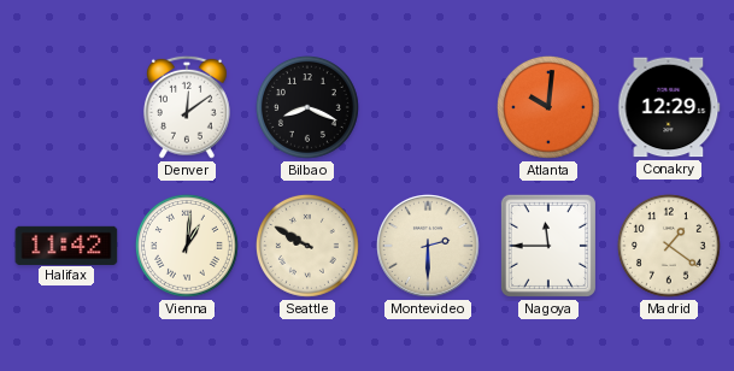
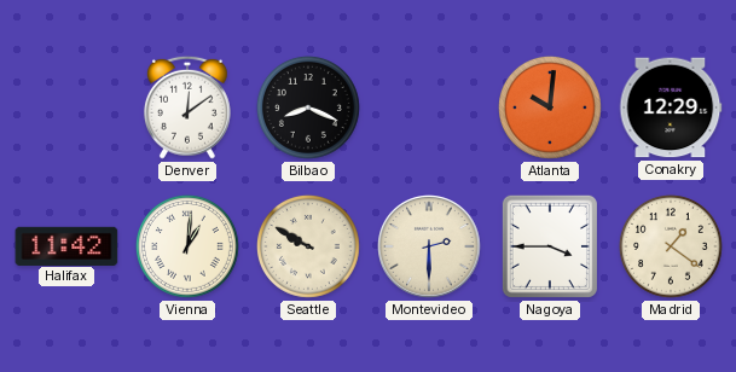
Nagoya: 11:45 -> 3:45
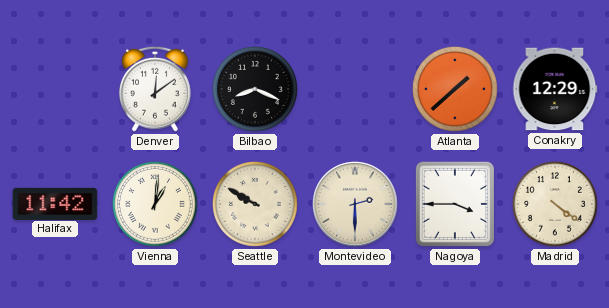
Atlanta: 10:01 -> 1:38
Madrid: 1:21 -> 4:21
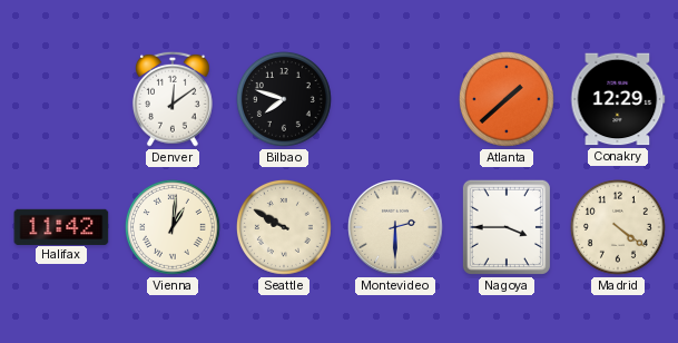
Bilbao: 8:19 -> 7:48
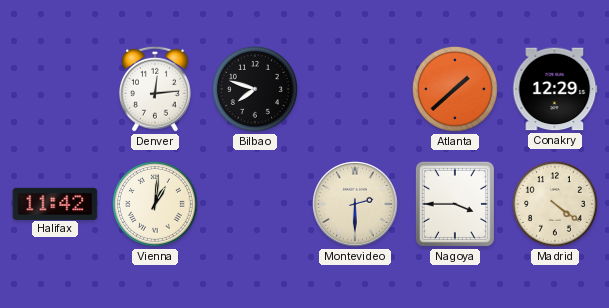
Denver: 12:09 -> 12:14
Seattle: 9:50 -> none
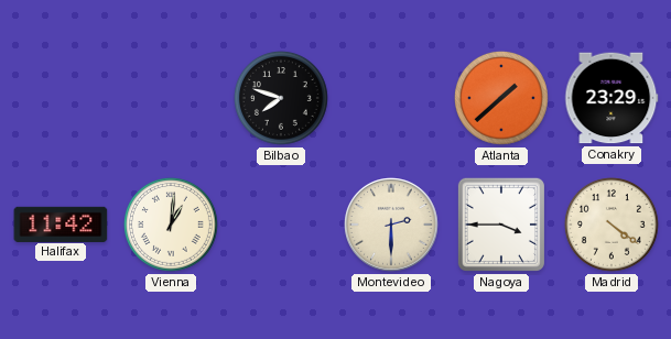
Denver: 12:14 -> none
Conakry: 12:29 -> 23:29
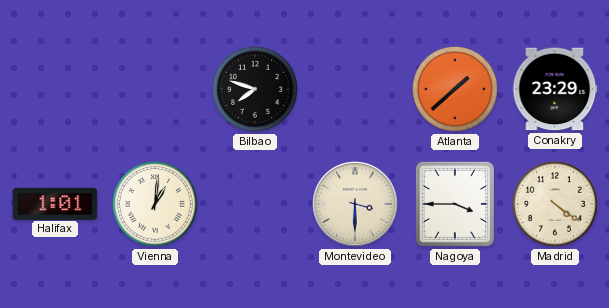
Halifax: 11:42 -> 1:01
Montevideo: 2:30 -> 3:30
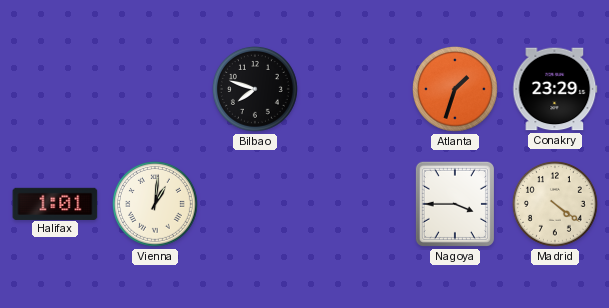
Atlanta: 1:38 -> 1:33
Montevideo: 3:30 -> none
